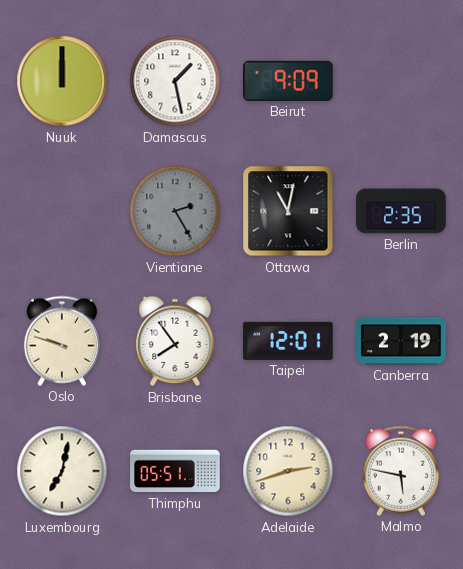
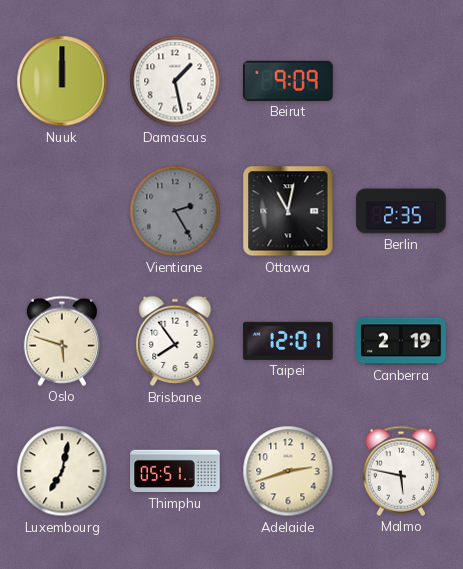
Oslo: 9:48 -> 5:48
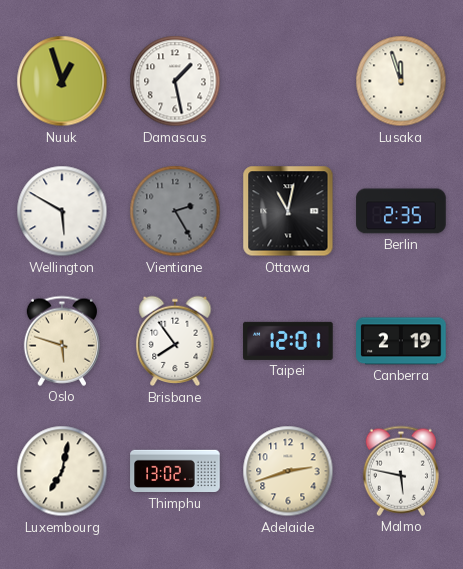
Nuuk: 12:00 -> 12:57
Beirut: 9:09 -> none
Lusaka: none -> 11:57
Wellington: none -> 5:50
Thimphu: 05:51 -> 13:02
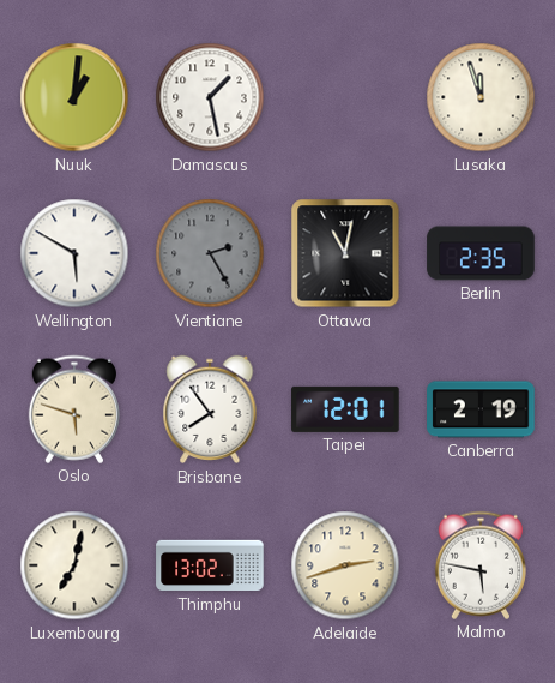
Nuuk: 12:57 -> 1:01
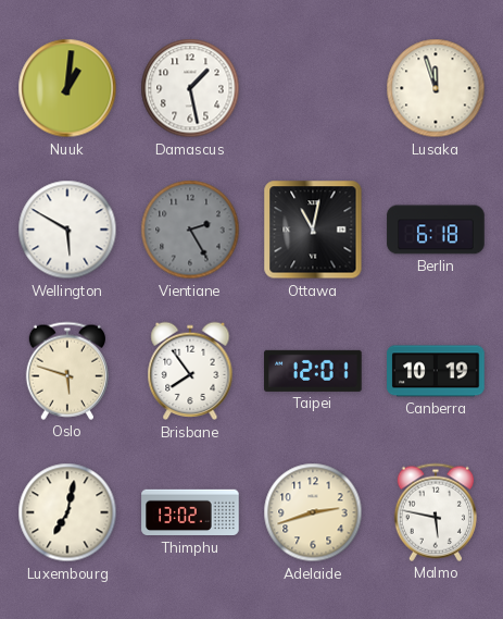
Berlin: 2:35 -> 6:18
Canberra: 2:19 -> 10:19
